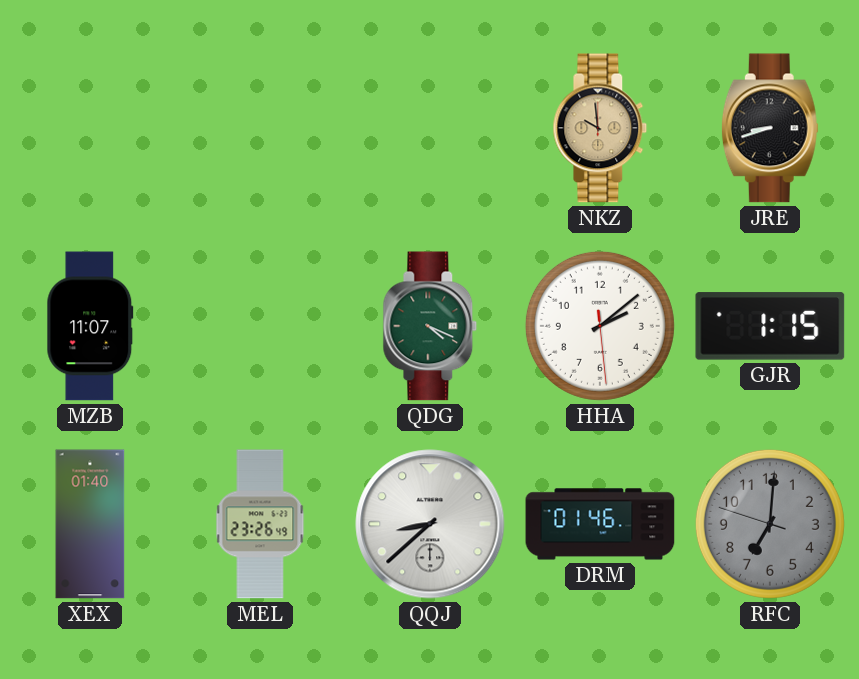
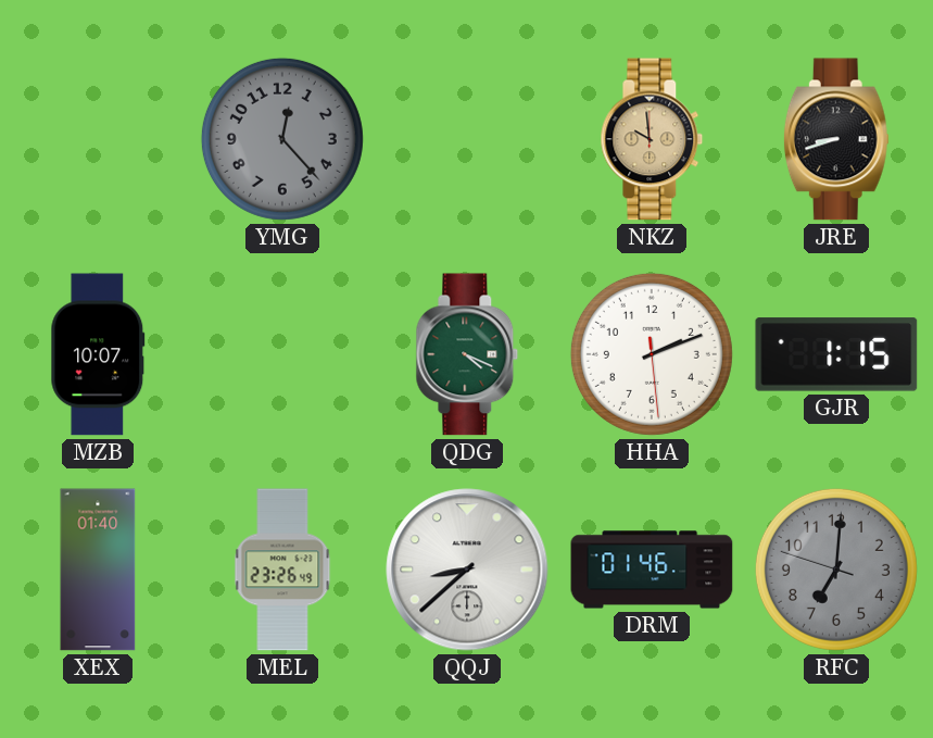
YMG: none -> 12:23
MZB: 11:07 -> 10:07
HHA: 2:08 -> 2:11
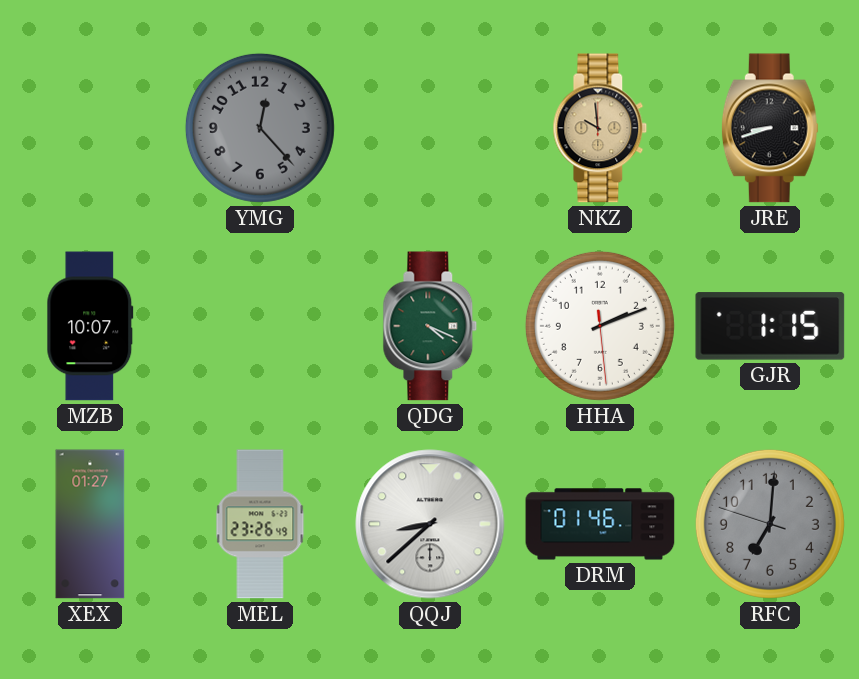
XEX: 01:40 -> 01:27
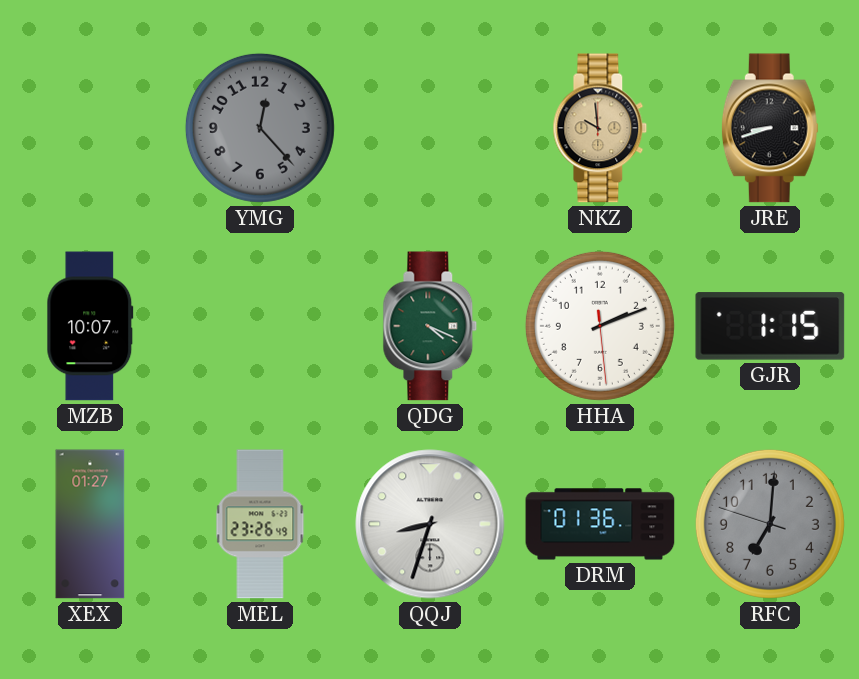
QQJ: 8:38 -> 8:33
DRM: 01:46 -> 01:36
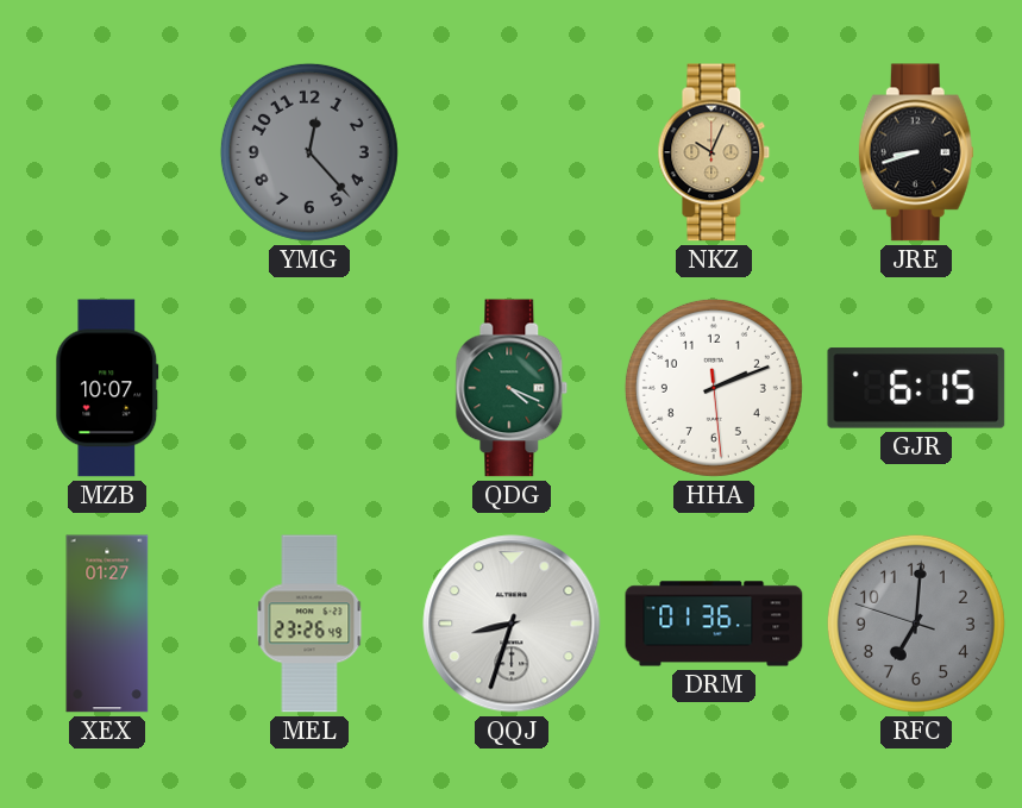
NKZ: 9:59 -> 10:04
GJR: 1:15 -> 6:15
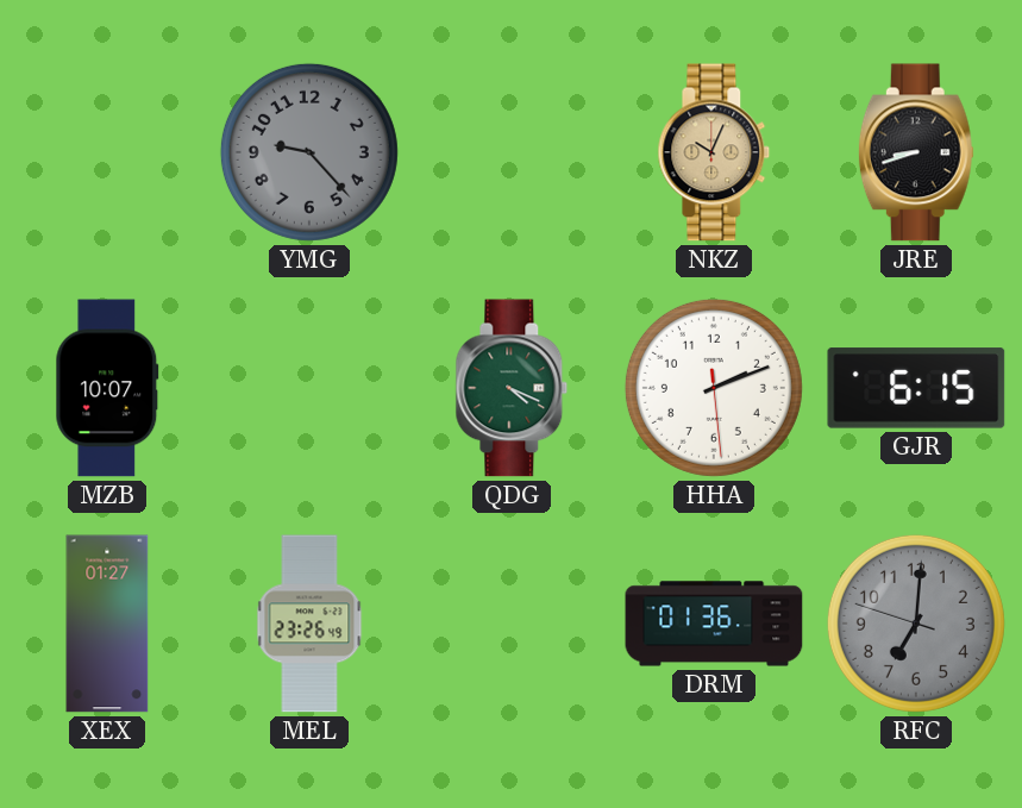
YMG: 12:23 -> 9:23
QQJ: 8:33 -> none
